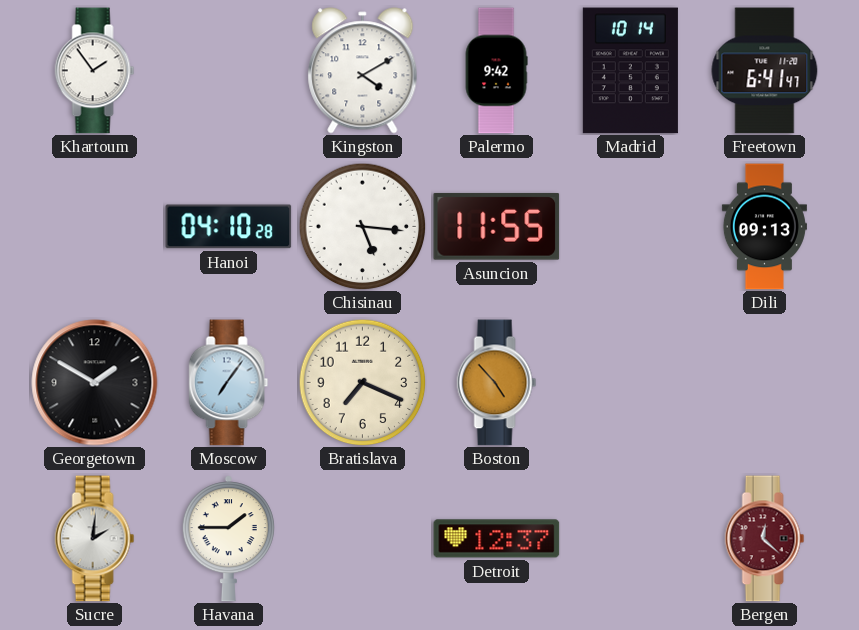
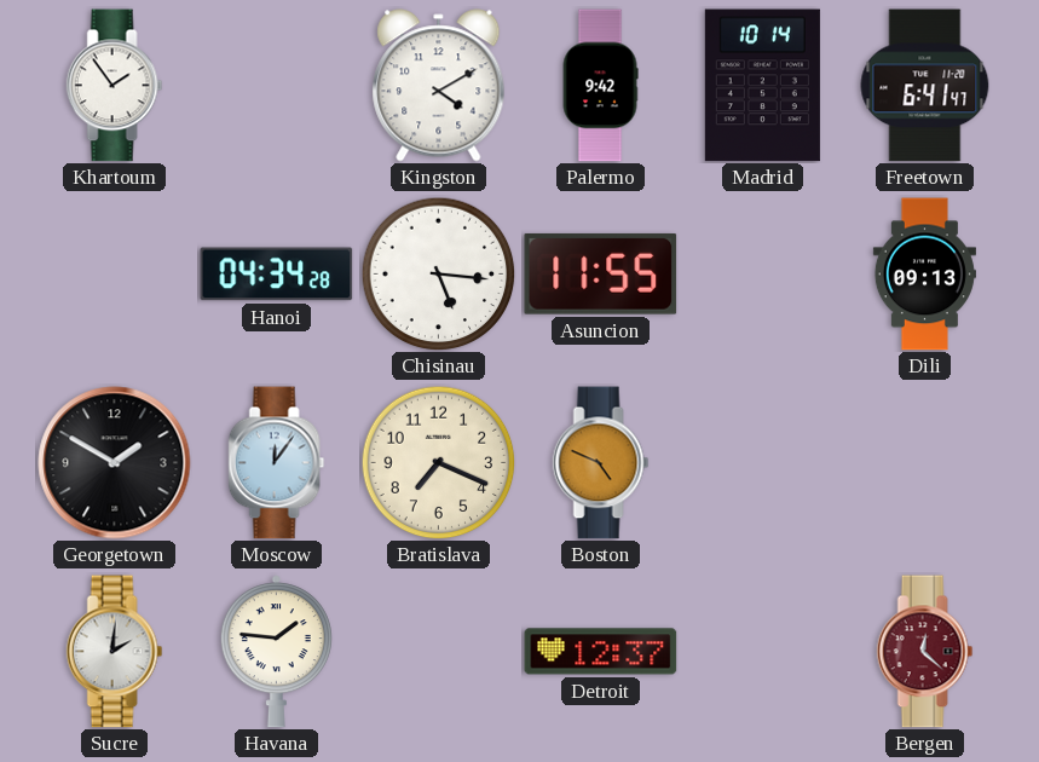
Hanoi: 04:10 -> 04:34
Moscow: 7:06 -> 12:06
Boston: 4:53 -> 4:49
Havana: 1:45 -> 1:46
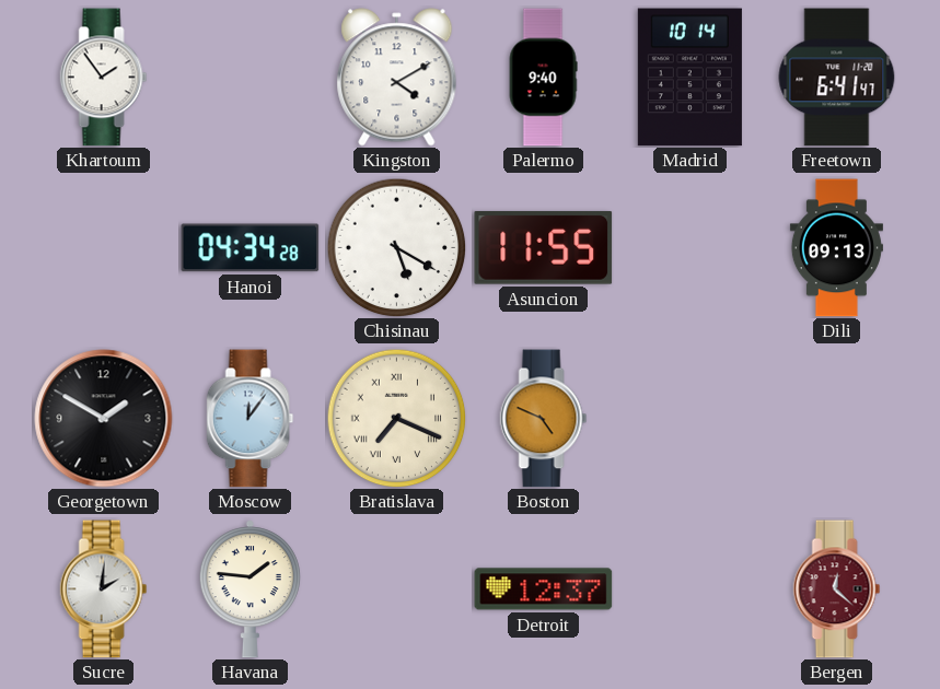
Palermo: 9:42 -> 9:40
Chisinau: 5:16 -> 5:20
Bratislava numerals: Arabic -> Roman
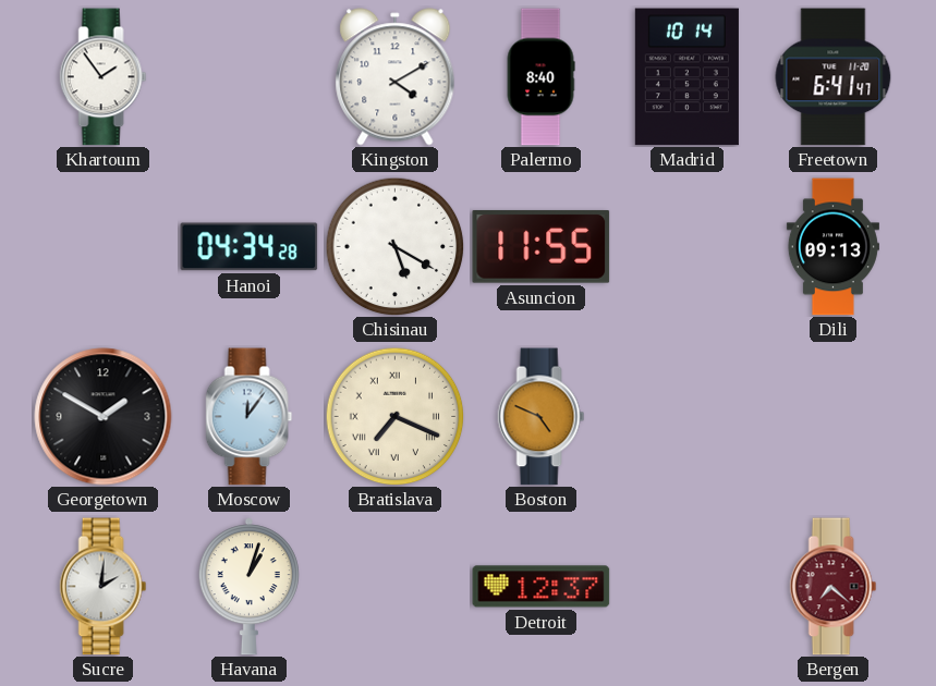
Palermo: 9:40 -> 8:40
Havana: 1:46 -> 1:03
Bergen: 12:22 -> 7:22
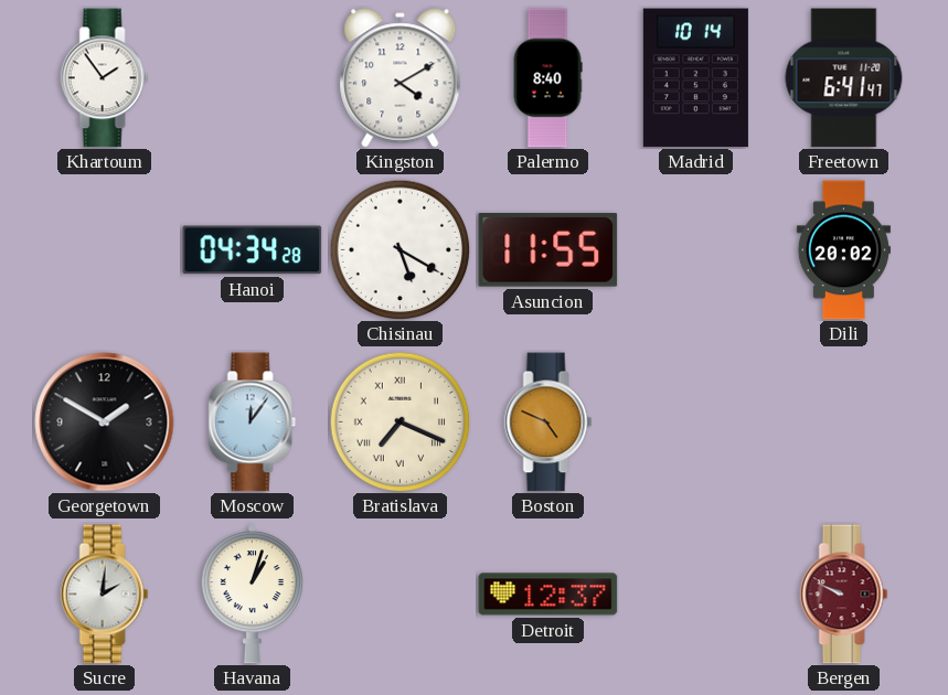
Dili: 09:13 -> 20:02
Bergen: 7:22 -> 9:49
